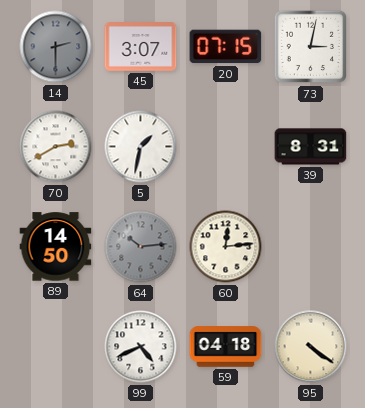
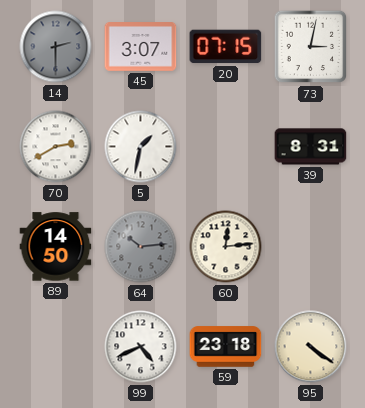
59: 04:18 -> 23:18
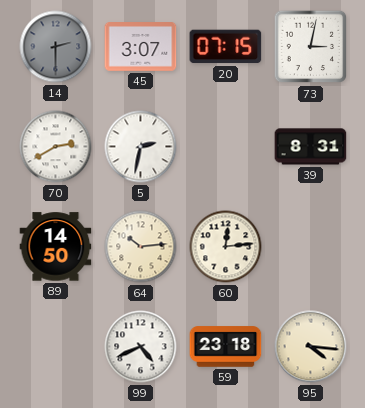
5: 1:32 -> 2:32
64 dial: grey -> cream
95: 4:21 -> 4:16
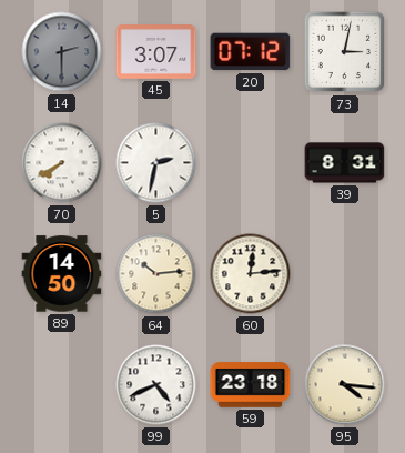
20: 07:15 -> 07:12
70: 2:40 -> 7:40
